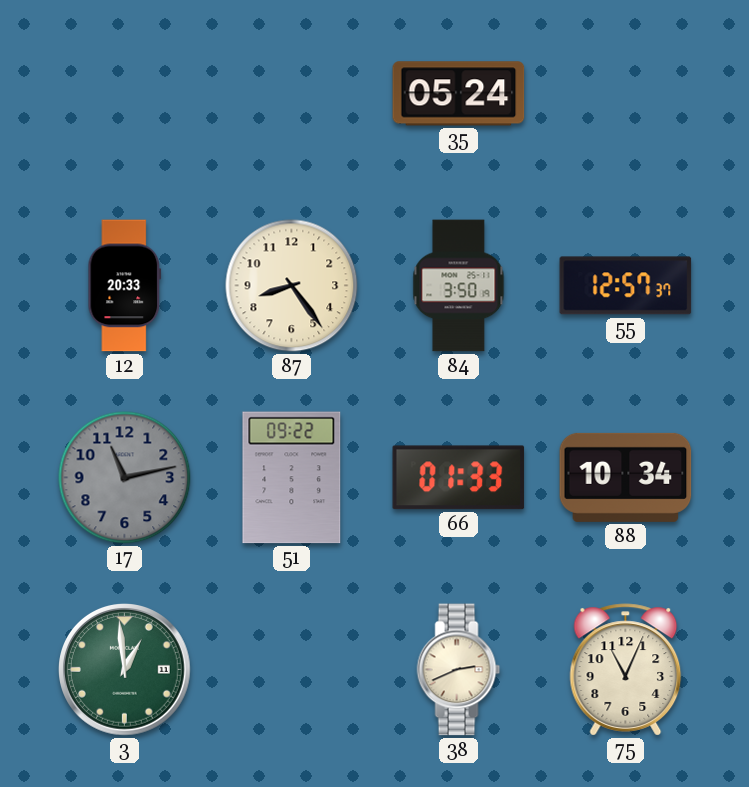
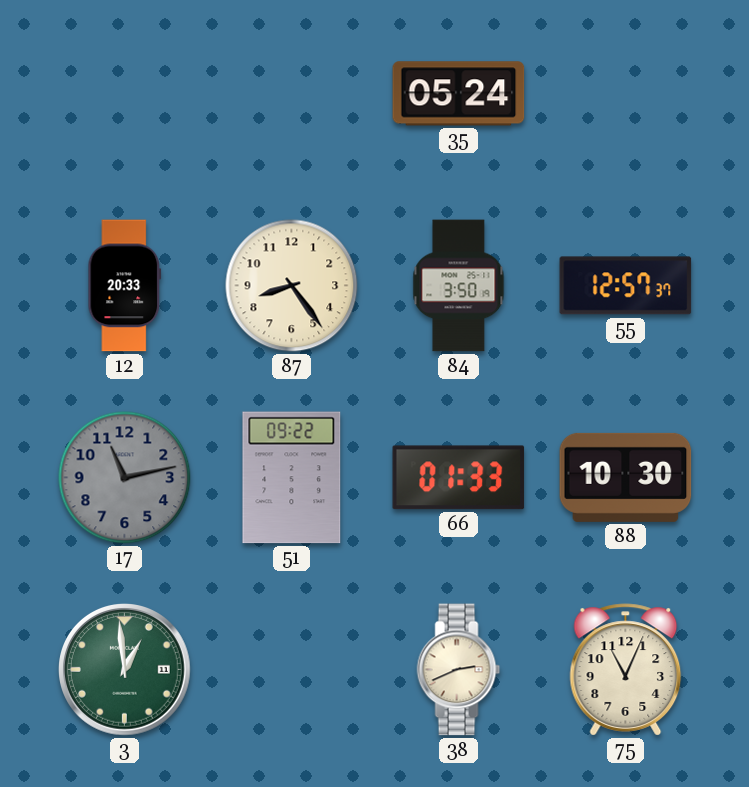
88: 10:34 -> 10:30
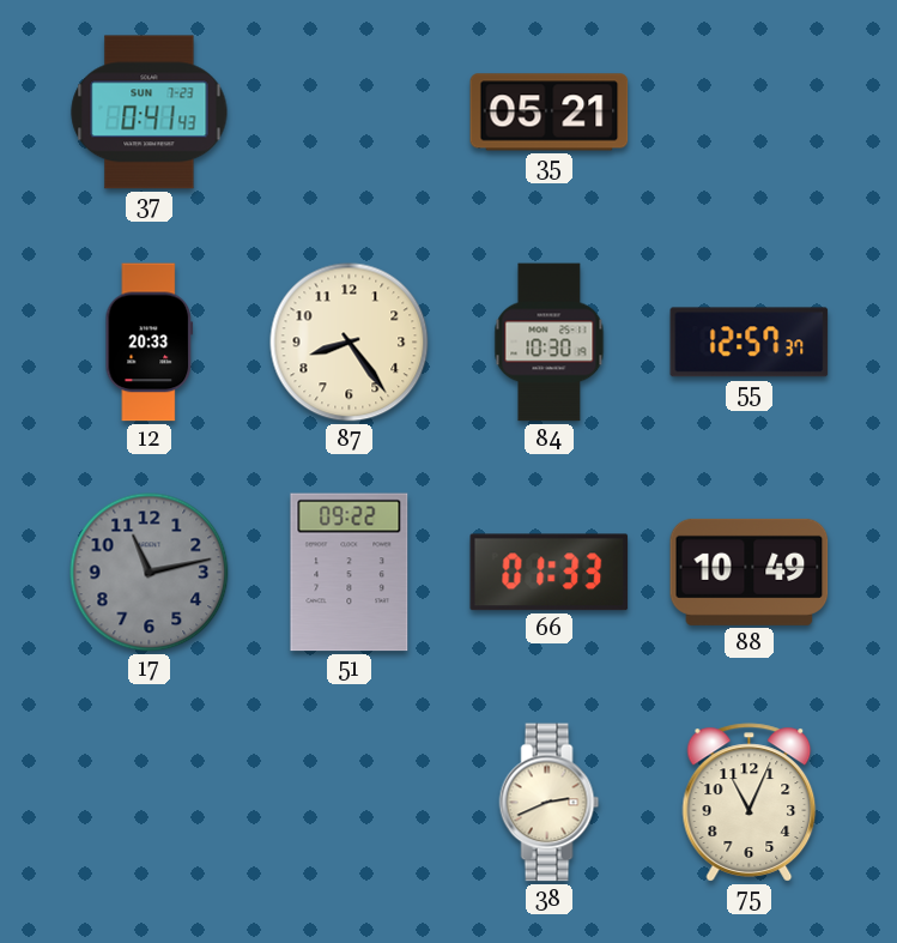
37: none -> 0:41
35: 05:24 -> 05:21
84: 3:50 -> 10:30
88: 10:30 -> 10:49
3: 12:59 -> none
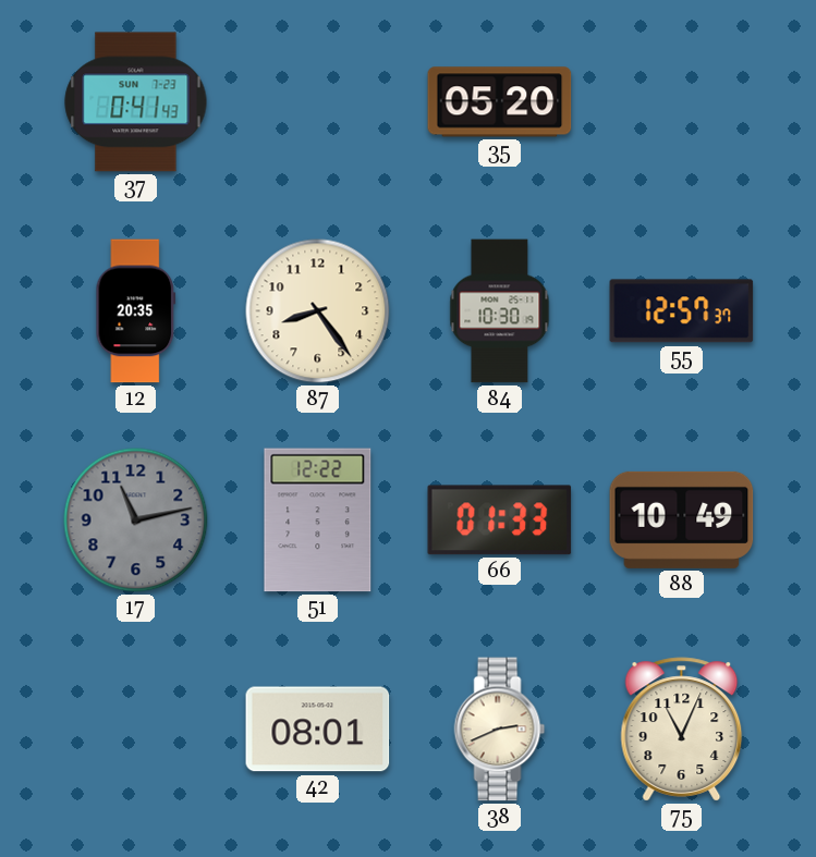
35: 05:21 -> 05:20
12: 20:33 -> 20:35
51: 09:22 -> 12:22
42: none -> 08:01
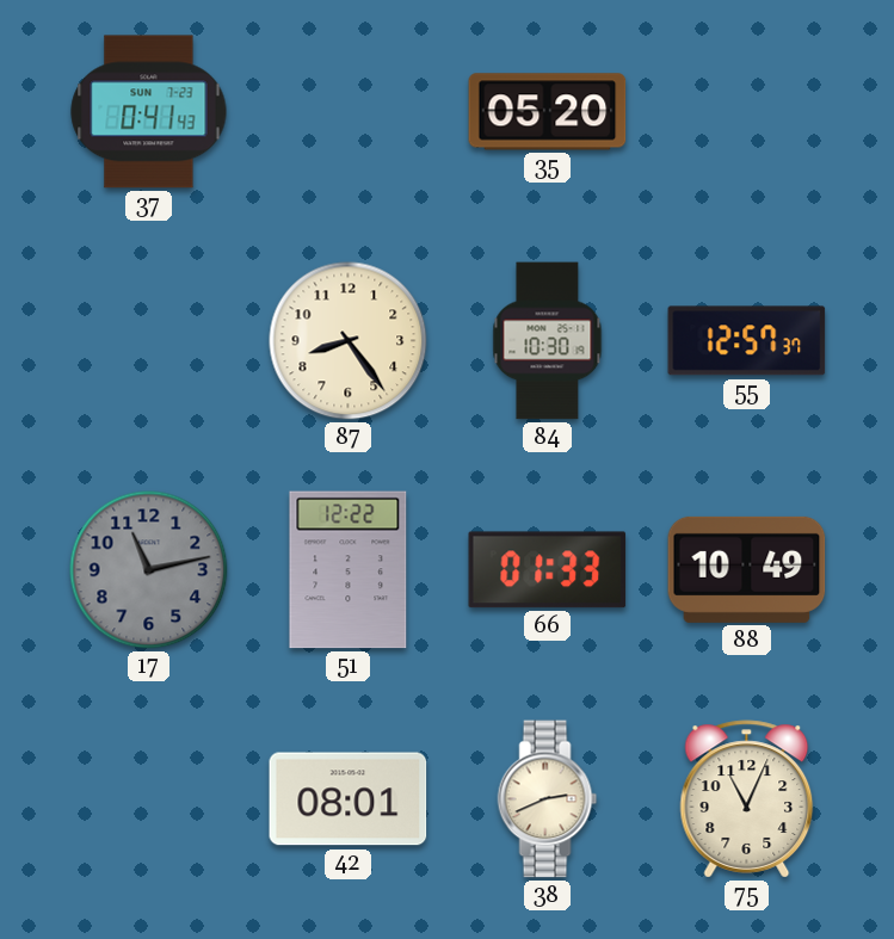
12: 20:35 -> none
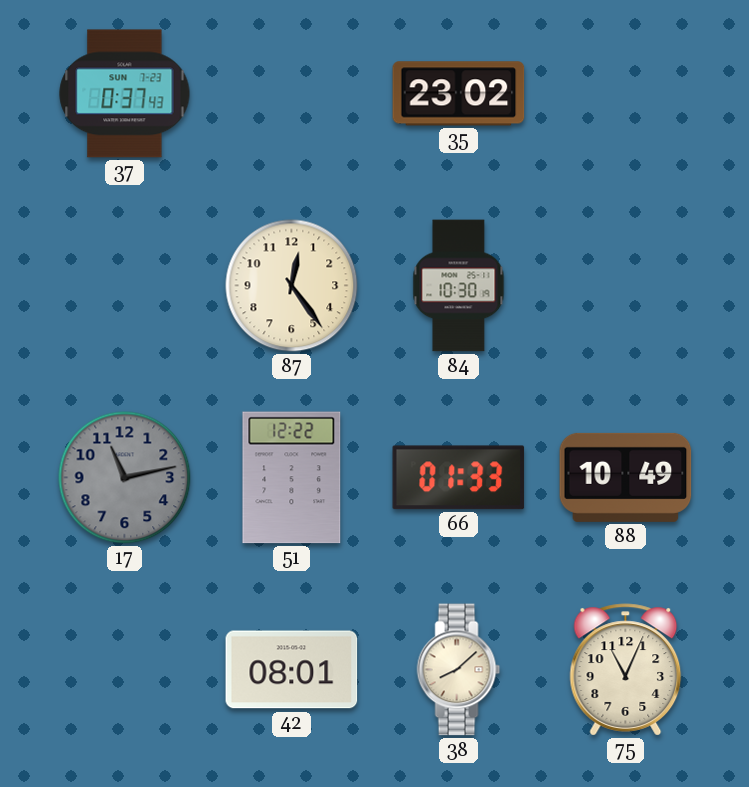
37: 0:41 -> 0:37
35: 05:20 -> 23:02
87: 8:24 -> 12:24
55: 12:57 -> none
38: 2:41 -> 8:08
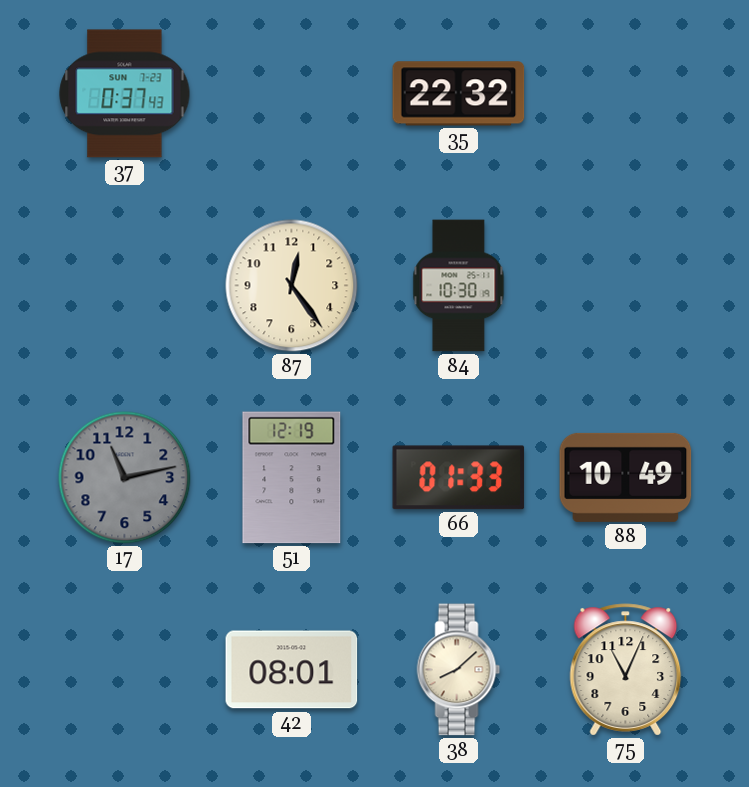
35: 23:02 -> 22:32
51: 12:22 -> 12:19
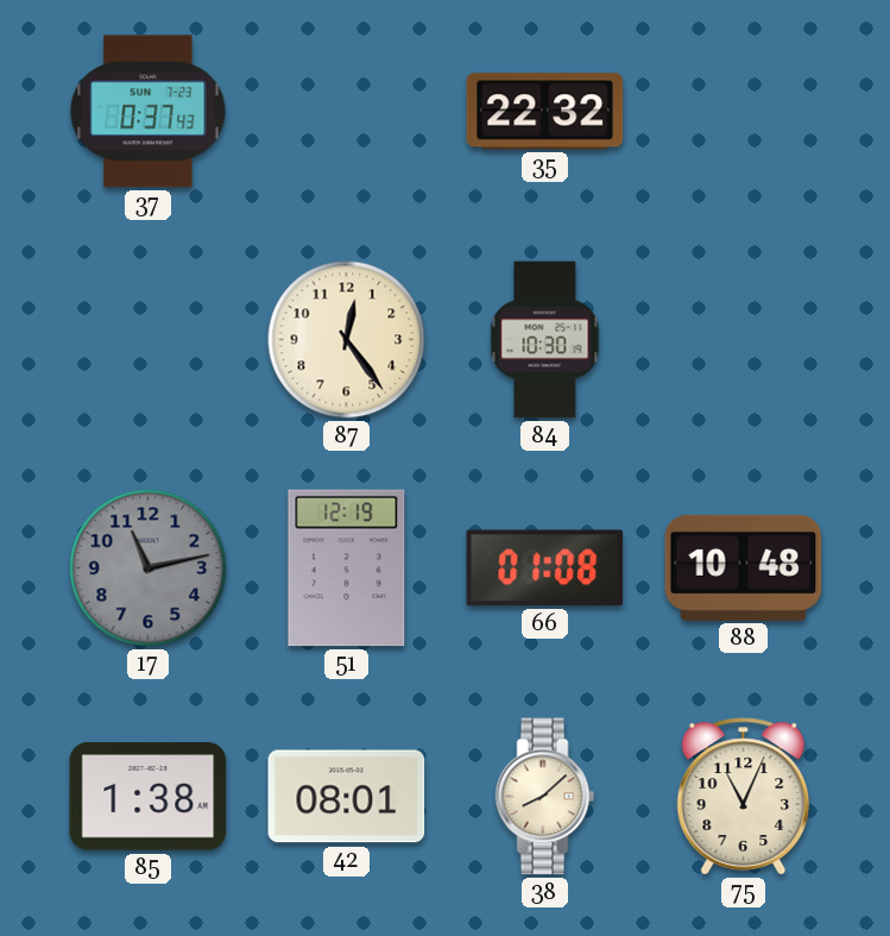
66: 01:33 -> 01:08
88: 10:49 -> 10:48
85: none -> 1:38
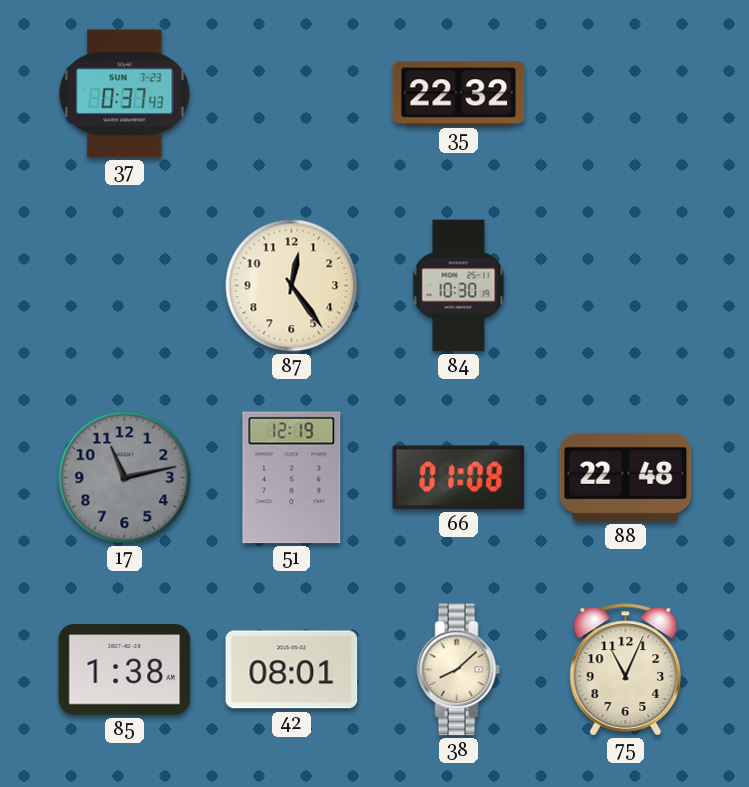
88: 10:48 -> 22:48
